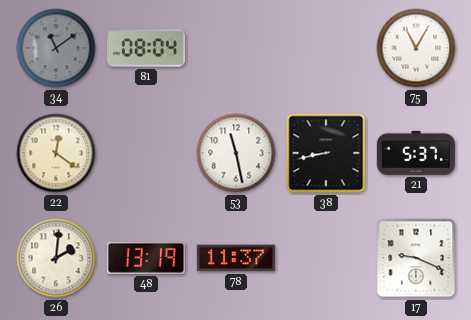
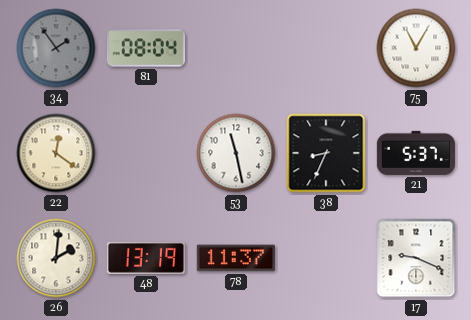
34: 11:09 -> 1:54
38: 8:43 -> 8:34
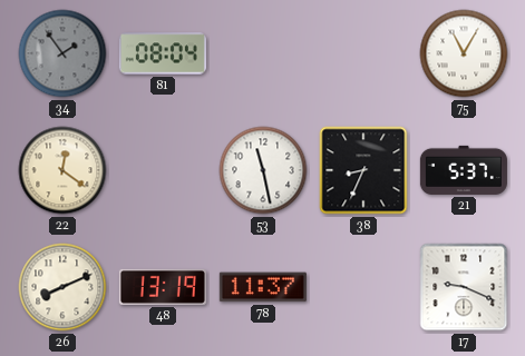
26: 2:01 -> 8:11
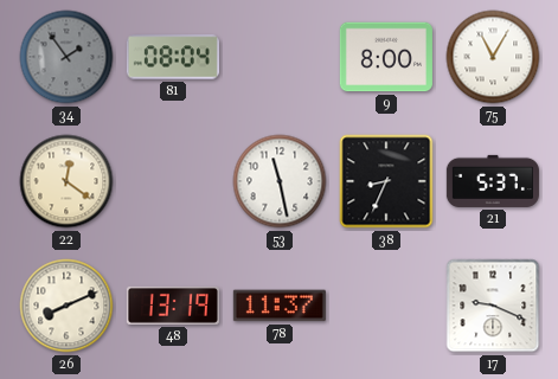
9: none -> 8:00
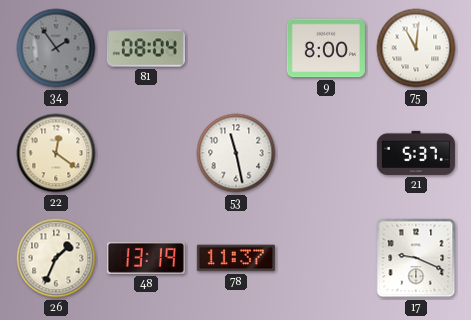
75: 11:05 -> 11:01
38: 8:34 -> none
26: 8:11 -> 1:34
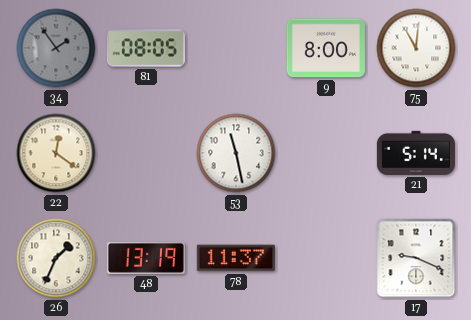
81: 08:04 -> 08:05
21: 5:37 -> 5:14
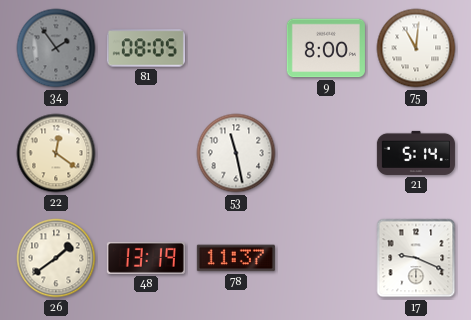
26: 1:34 -> 1:39
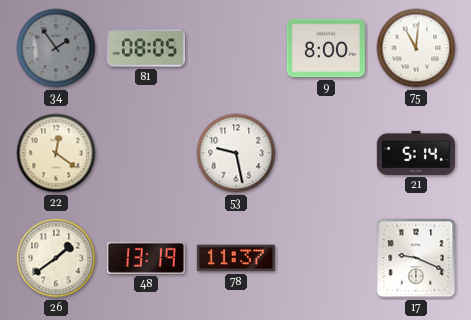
53: 11:28 -> 9:28
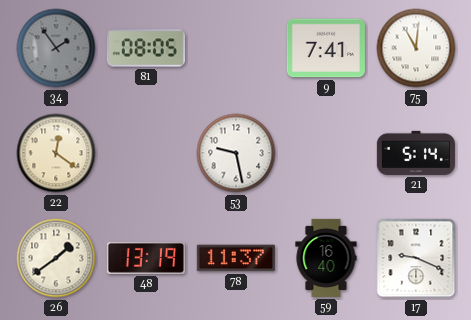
9: 8:00 -> 7:41
59: none -> 16:40
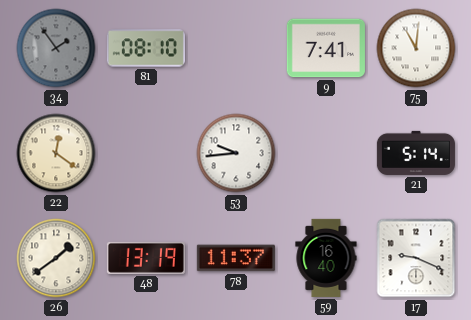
81: 08:05 -> 08:10
53: 9:28 -> 9:44
